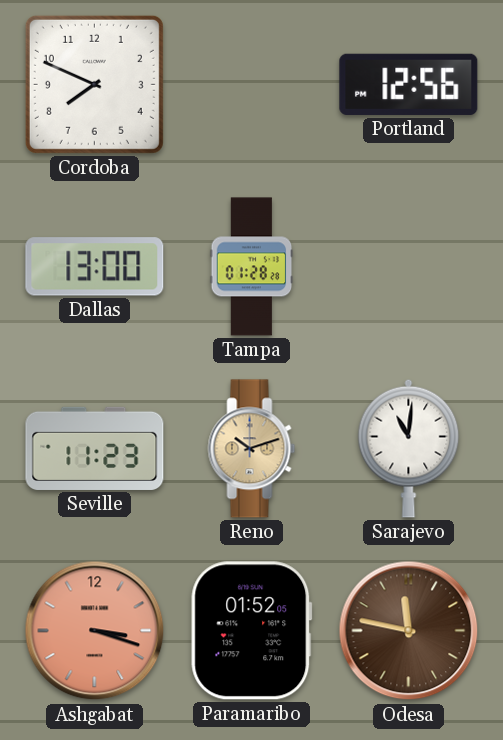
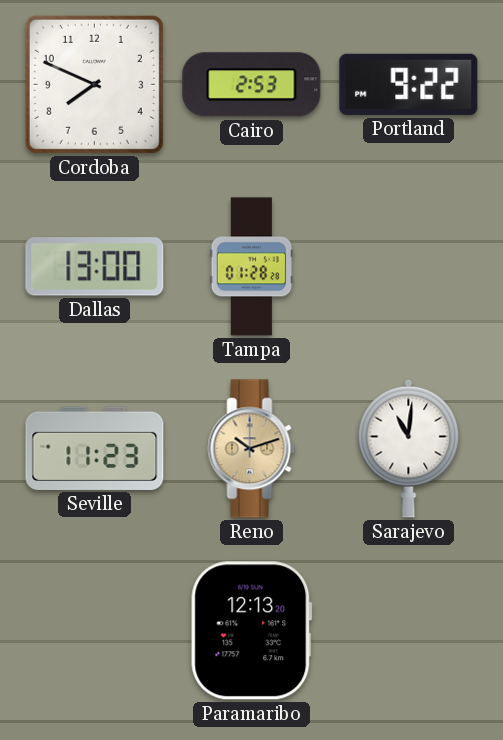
Cairo: none -> 2:53
Portland: 12:56 -> 9:22
Ashgabat: 3:18 -> none
Paramaribo: 01:52 -> 12:13
Odesa: 11:47 -> none
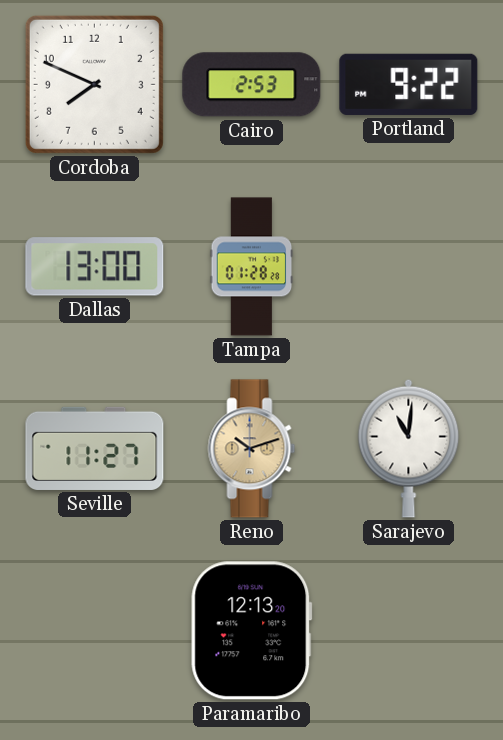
Seville: 11:23 -> 11:27
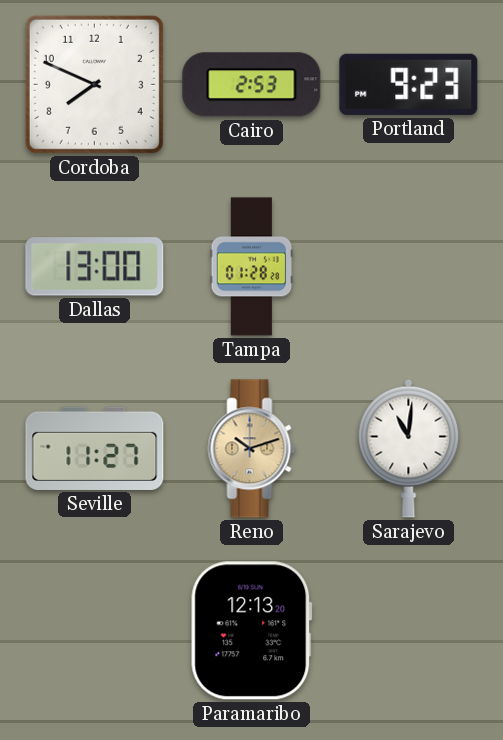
Portland: 9:22 -> 9:23
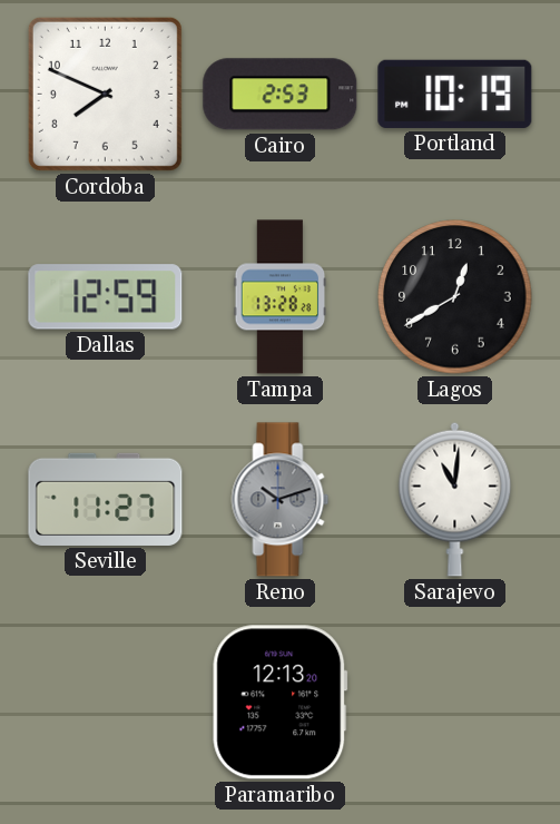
Portland: 9:23 -> 10:19
Dallas: 13:00 -> 12:59
Tampa: 01:28 -> 13:28
Lagos: none -> 12:40
Reno dial: champagne -> grey
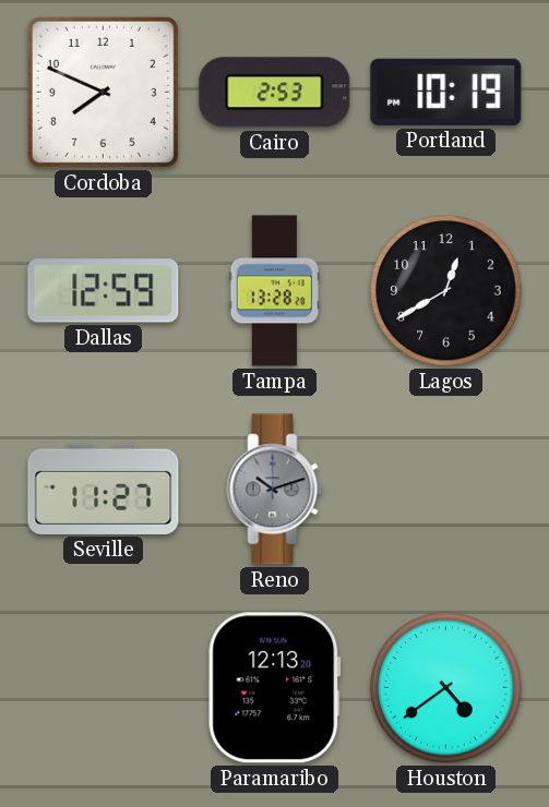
Sarajevo: 11:01 -> none
Houston: none -> 4:39
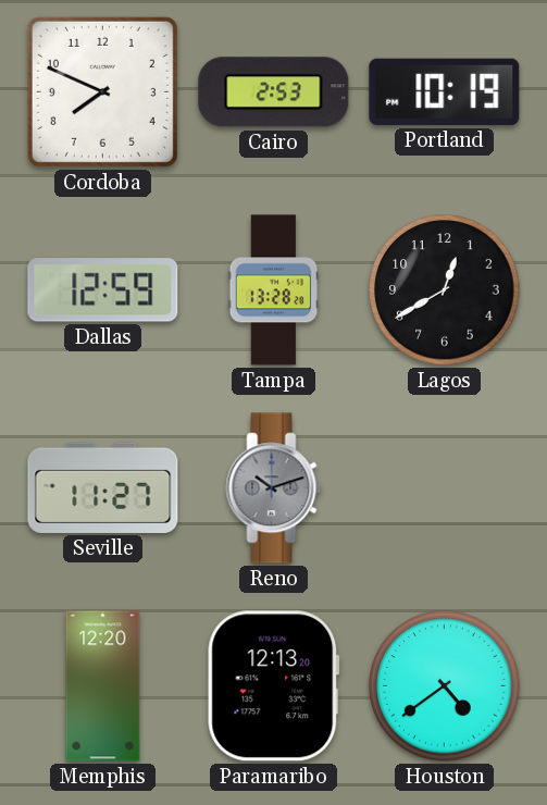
Memphis: none -> 12:20
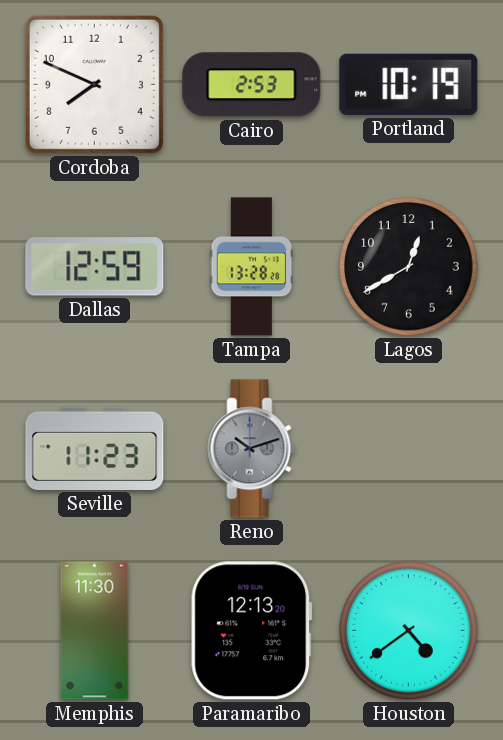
Seville: 11:27 -> 11:23
Memphis: 12:20 -> 11:30
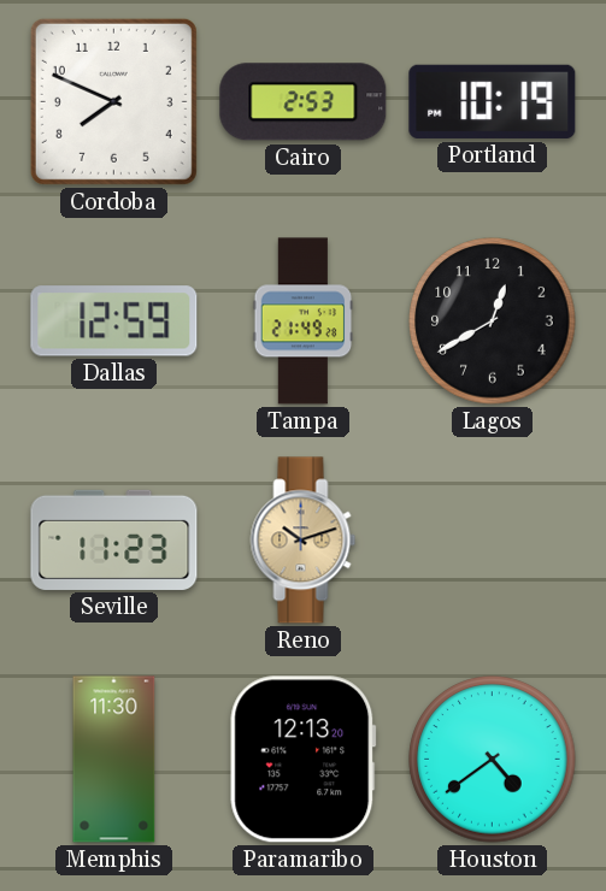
Tampa: 13:28 -> 21:49
Reno dial: grey -> champagne
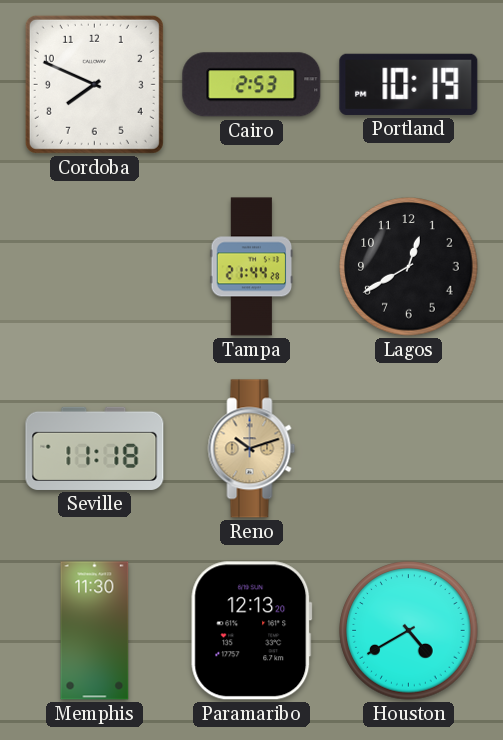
Dallas: 12:59 -> none
Tampa: 21:49 -> 21:44
Seville: 11:23 -> 11:18
Houston: 4:39 -> 4:40
